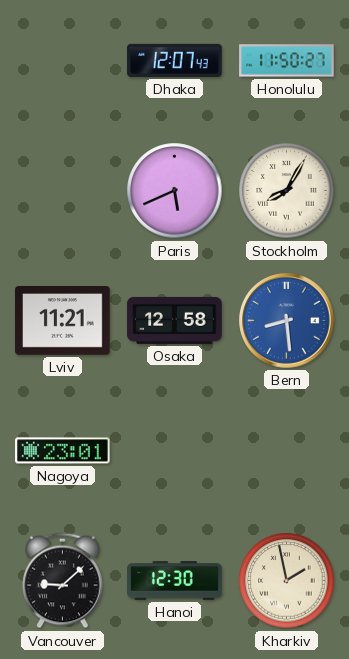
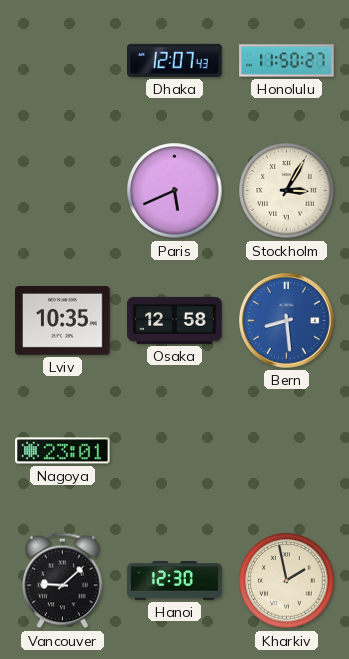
Stockholm: 8:05 -> 3:05
Lviv: 11:21 -> 10:35
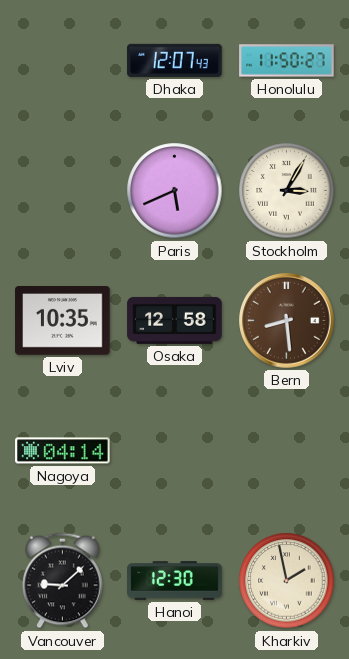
Bern dial: blue -> brown
Nagoya: 23:01 -> 04:14
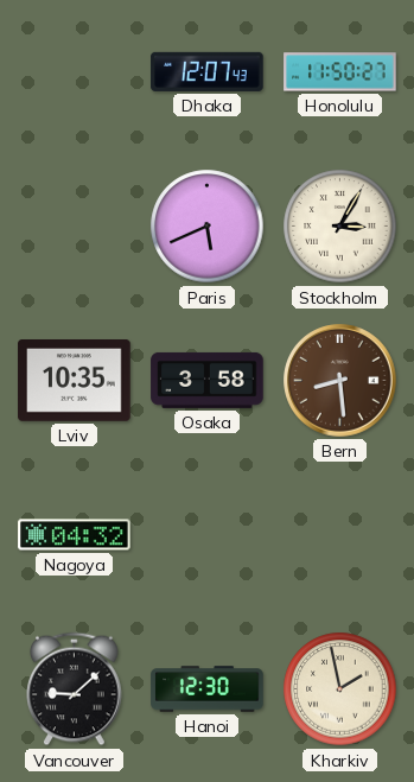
Osaka: 12:58 -> 3:58
Nagoya: 04:14 -> 04:32
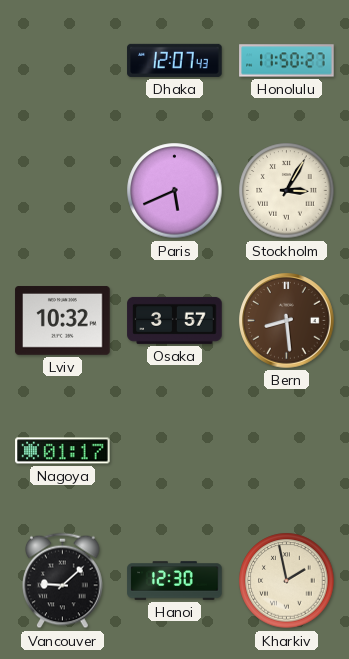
Lviv: 10:35 -> 10:32
Osaka: 3:58 -> 3:57
Nagoya: 04:32 -> 01:17
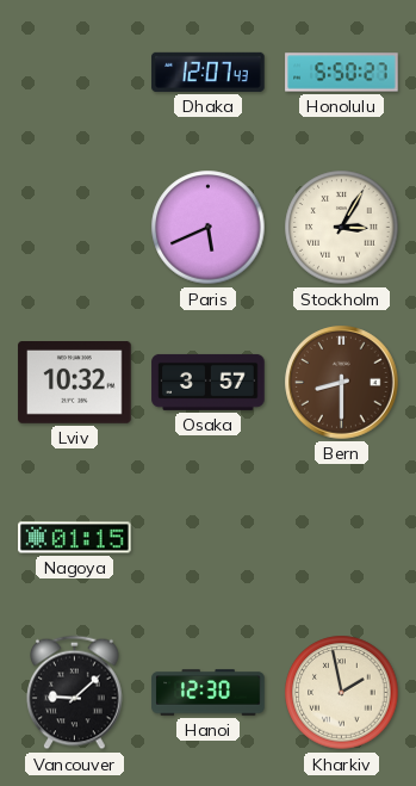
Honolulu: 11:50 -> 5:50
Bern: 8:29 -> 8:30
Nagoya: 01:17 -> 01:15
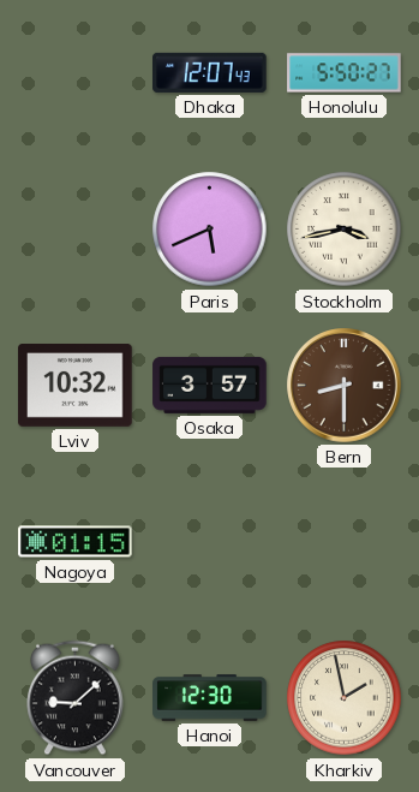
Stockholm: 3:05 -> 3:43
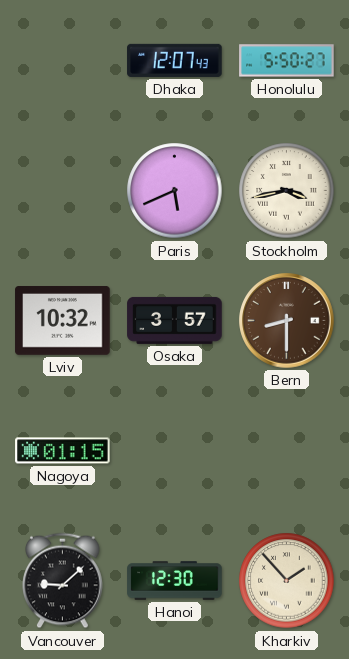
Kharkiv: 1:58 -> 1:53
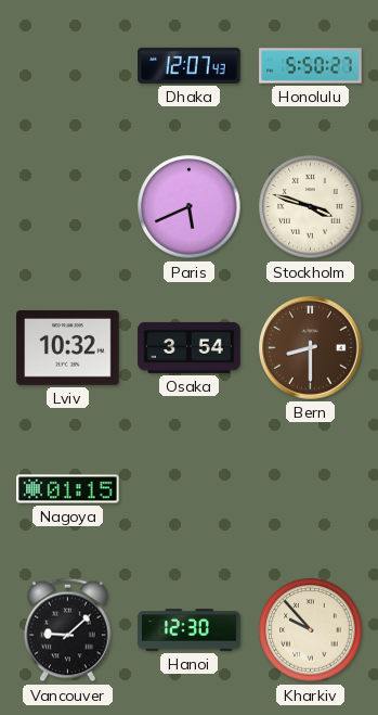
Stockholm: 3:43 -> 3:48
Osaka: 3:57 -> 3:54
Kharkiv: 1:53 -> 9:53
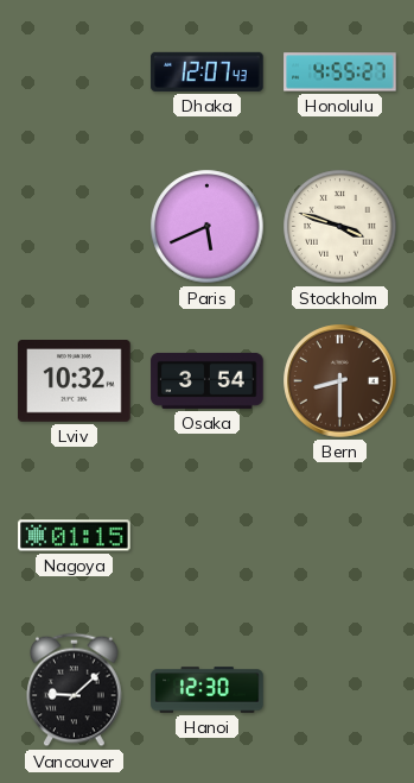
Honolulu: 5:50 -> 4:55
Kharkiv: 9:53 -> none
